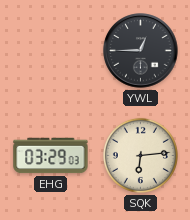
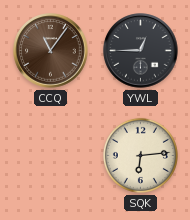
CCQ: none -> 11:06
EHG: 03:29 -> none
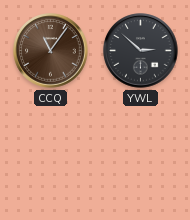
YWL: 12:45 -> 2:52
SQK: 6:14 -> none
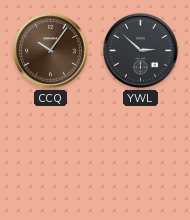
CCQ: 11:06 -> 10:06
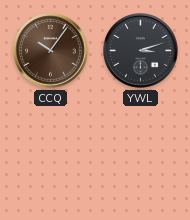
YWL: 2:52 -> 3:12
